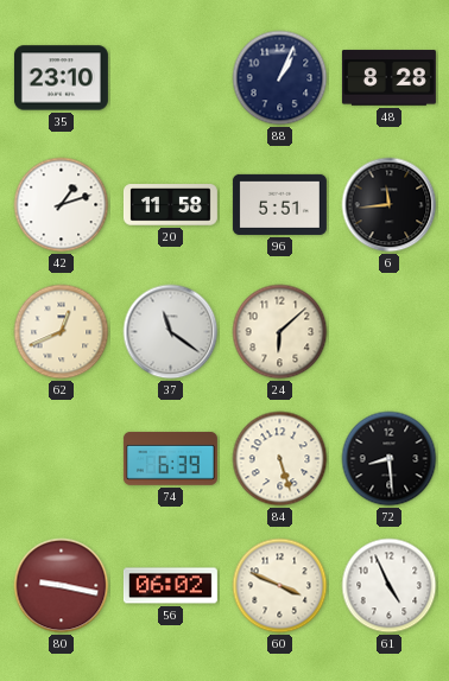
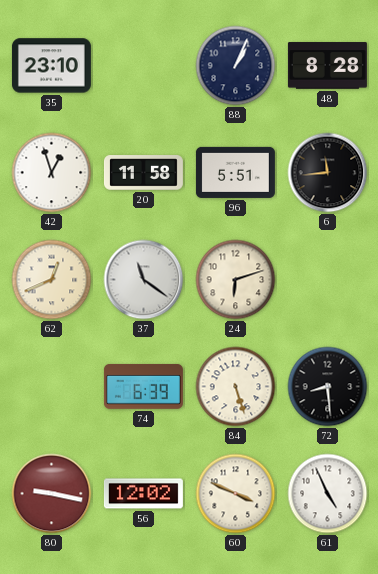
42: 1:12 -> 12:57
24: 6:08 -> 6:12
56: 06:02 -> 12:02
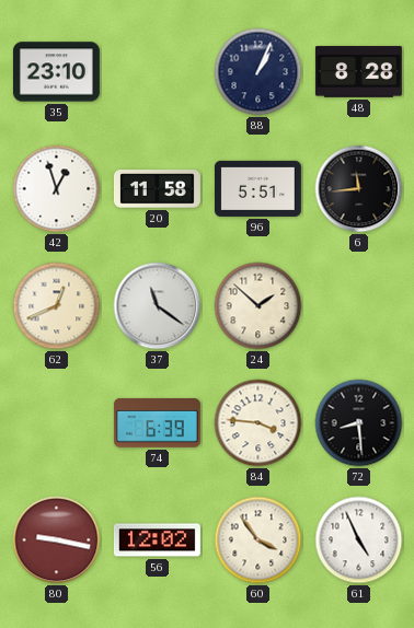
24: 6:12 -> 1:52
84: 5:27 -> 3:46
60: 3:49 -> 3:54
